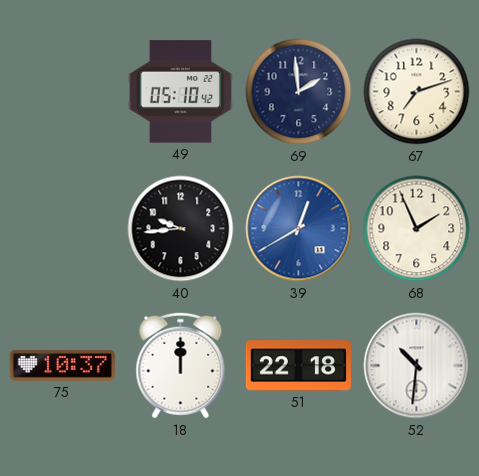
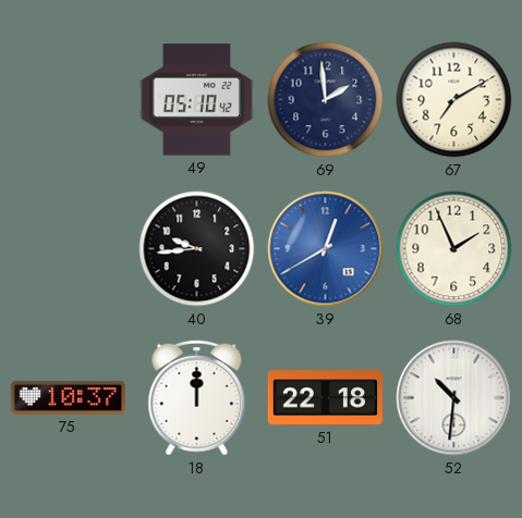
67: 7:12 -> 7:10
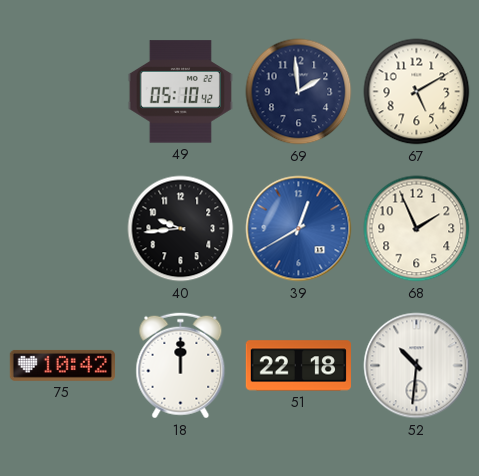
67: 7:10 -> 5:10
75: 10:37 -> 10:42
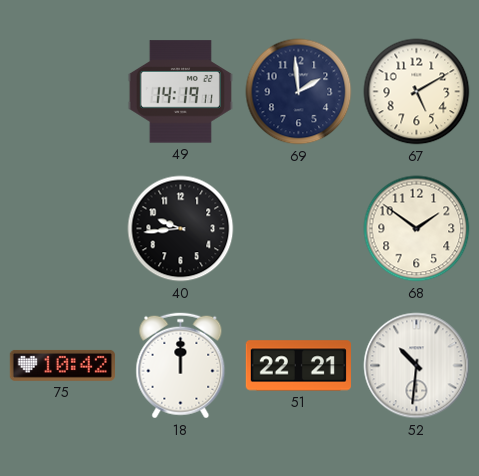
49: 05:10 -> 14:19
39: 12:40 -> none
68: 1:56 -> 1:51
51: 22:18 -> 22:21
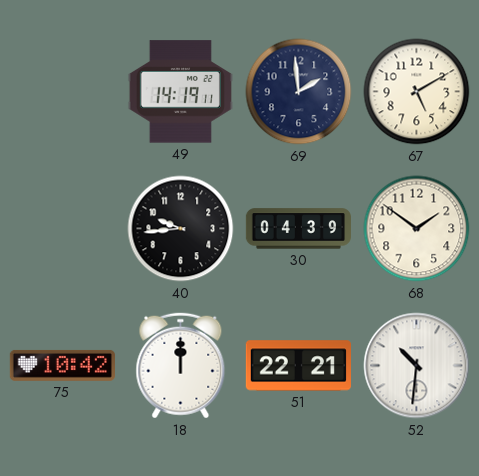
30: none -> 04:39
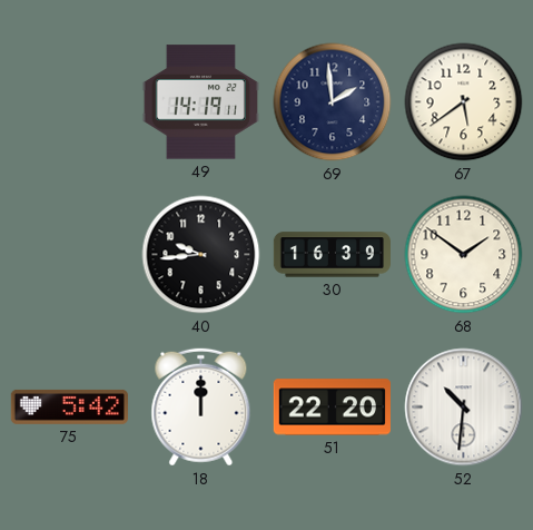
67: 5:10 -> 5:39
30: 04:39 -> 16:39
75: 10:42 -> 5:42
51: 22:21 -> 22:20
